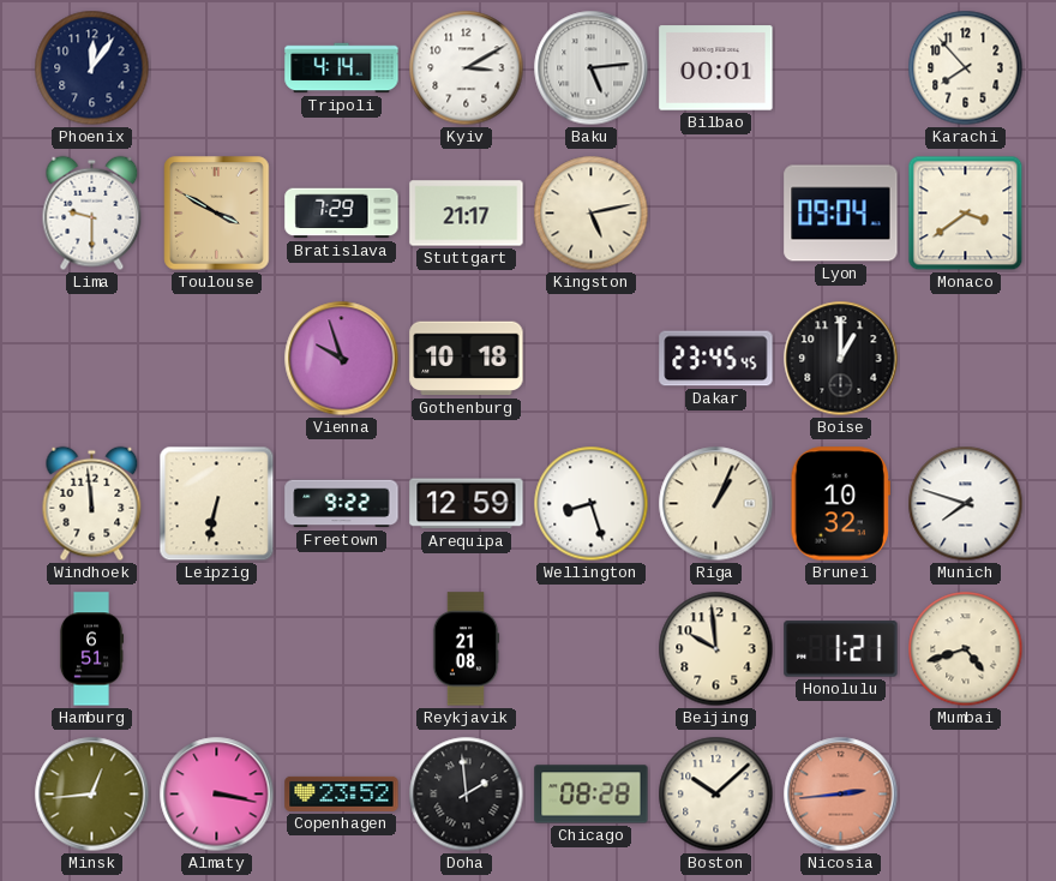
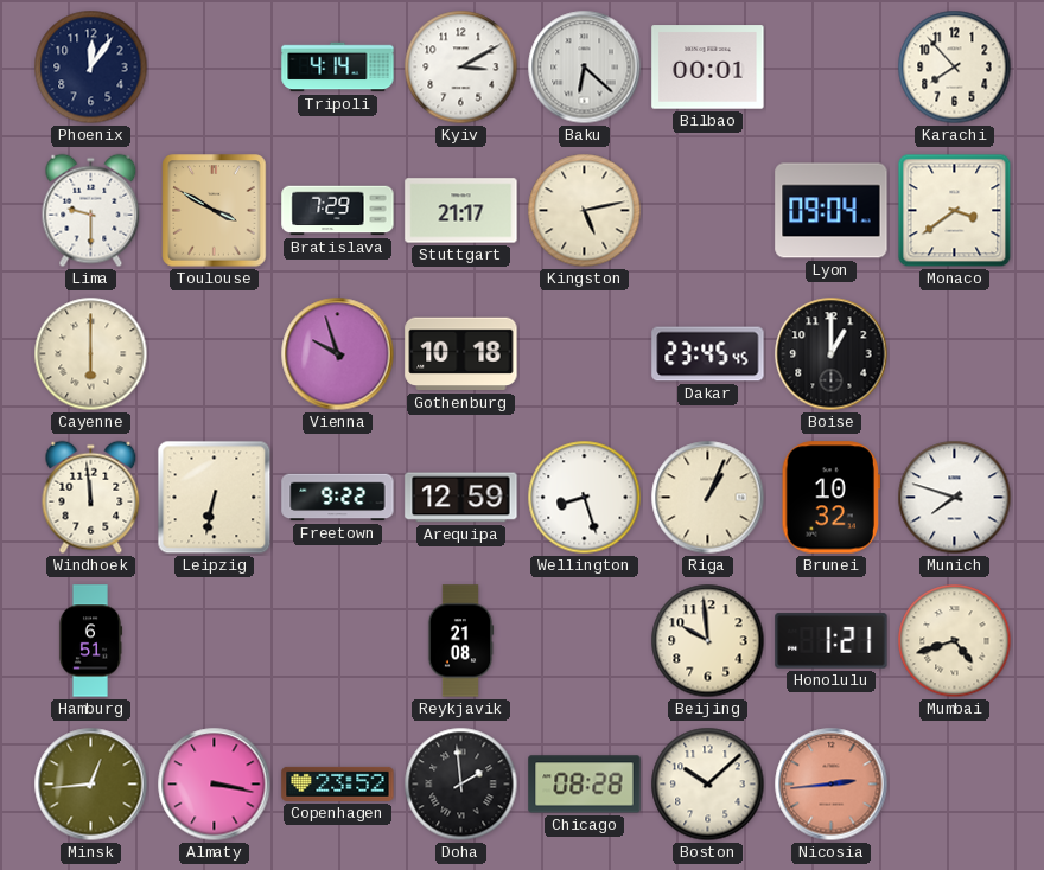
Baku: 5:14 -> 6:22
Cayenne: none -> 6:00
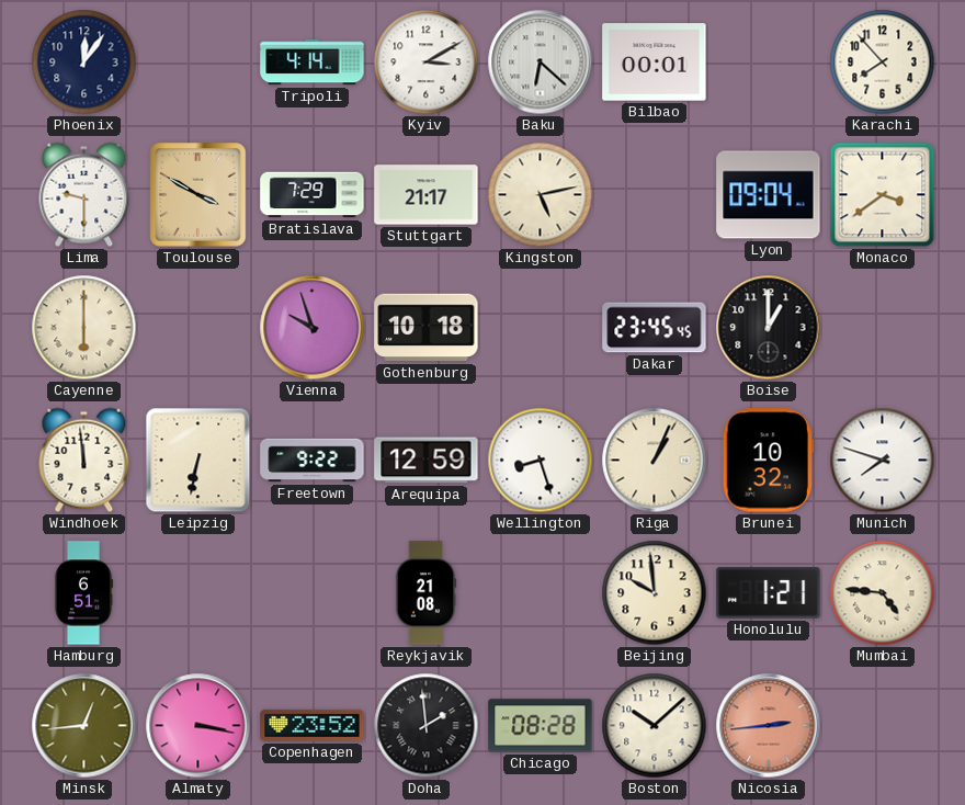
Mumbai: 4:42 -> 4:46
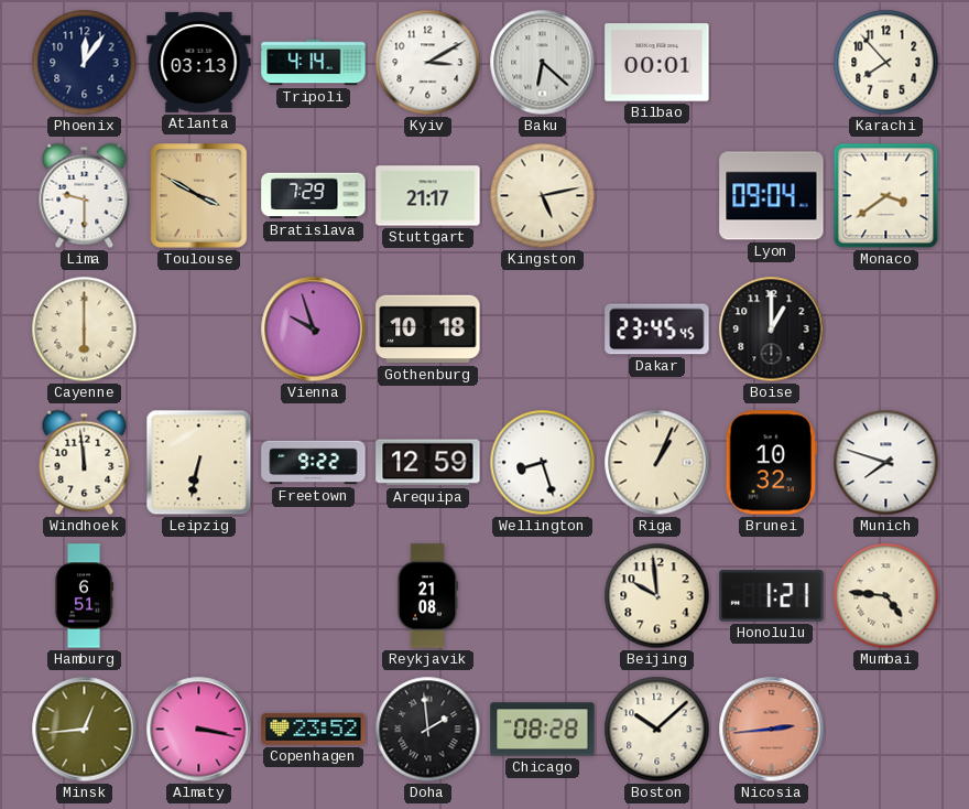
Atlanta: none -> 03:13
